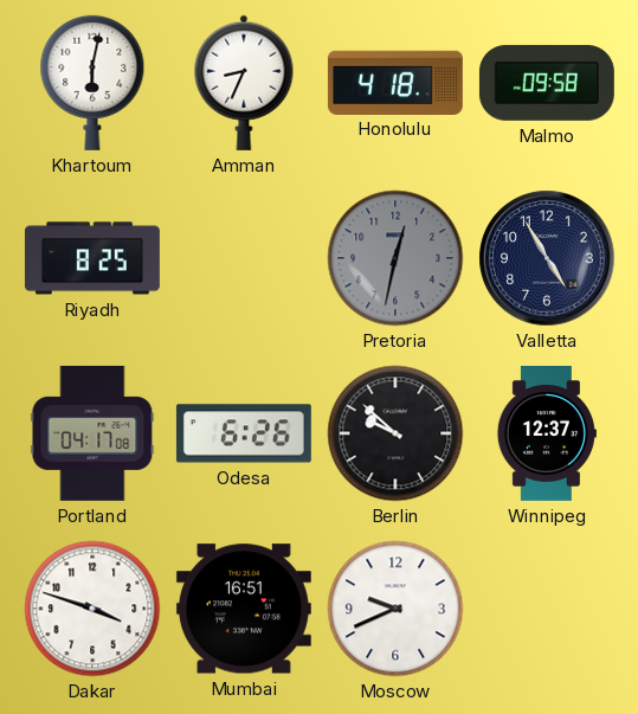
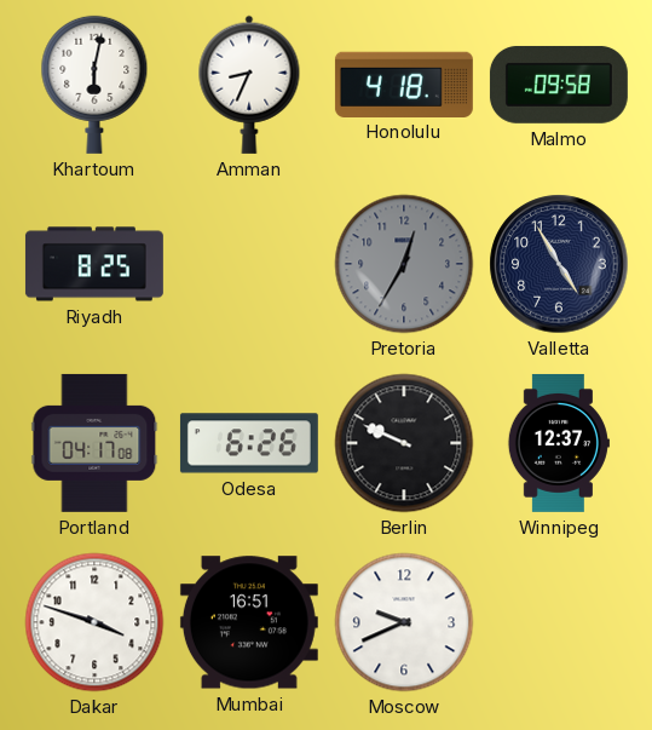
Pretoria: 12:32 -> 12:35
Berlin: 9:52 -> 9:49
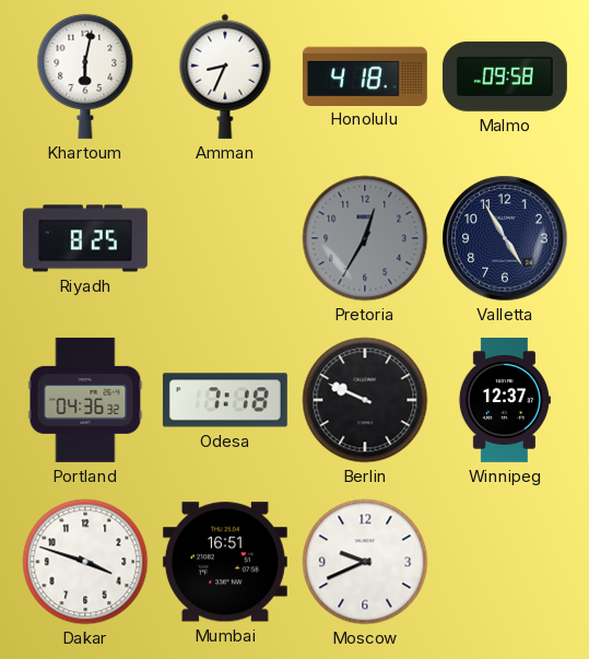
Portland: 04:17 -> 04:36
Odesa: 6:26 -> 7:18
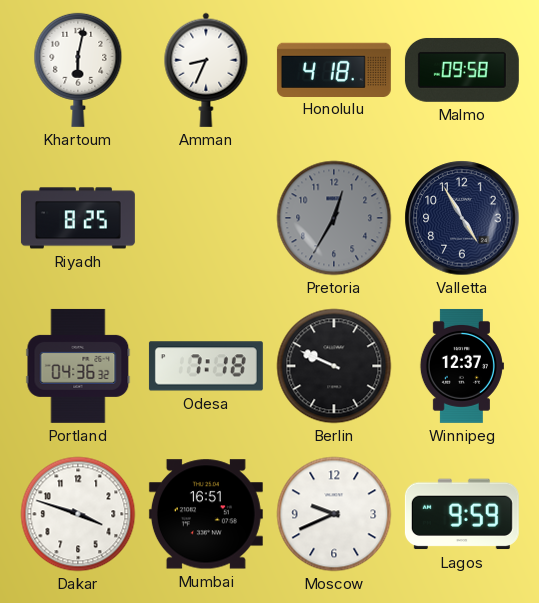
Lagos: none -> 9:59
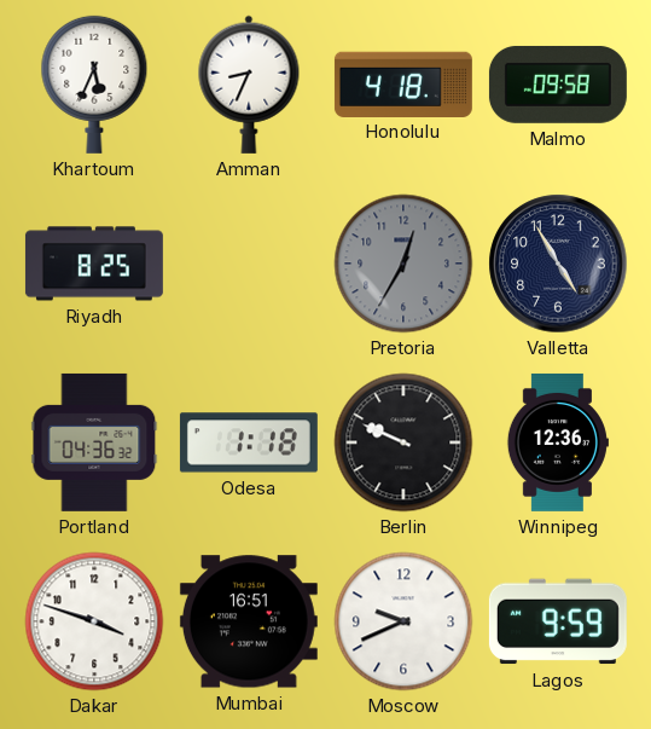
Khartoum: 6:02 -> 5:34
Odesa: 7:18 -> 1:18
Winnipeg: 12:37 -> 12:36
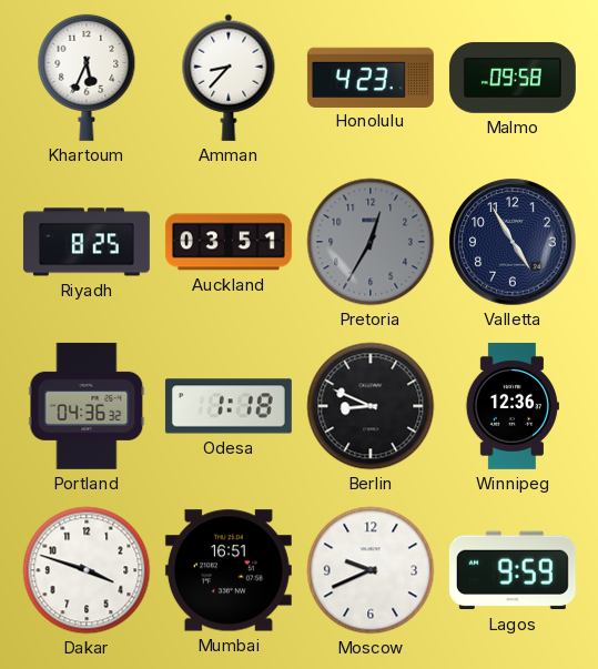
Amman: 8:34 -> 8:37
Honolulu: 4:18 -> 4:23
Auckland: none -> 03:51
Berlin: 9:49 -> 8:49
